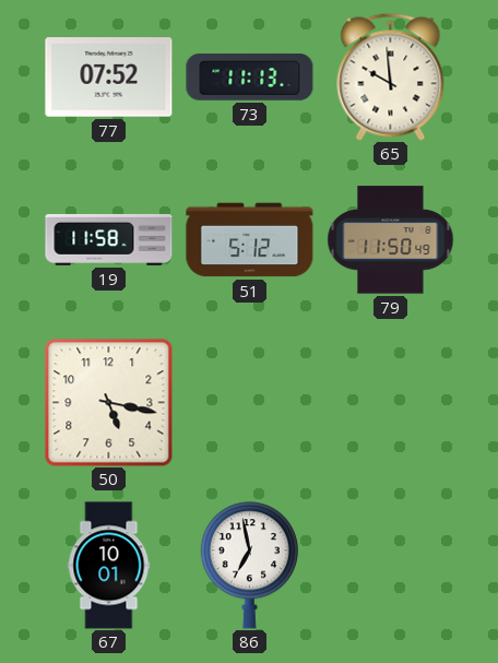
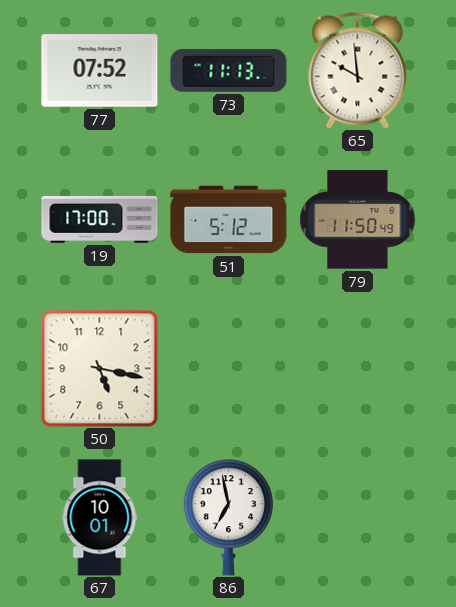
19: 11:58 -> 17:00
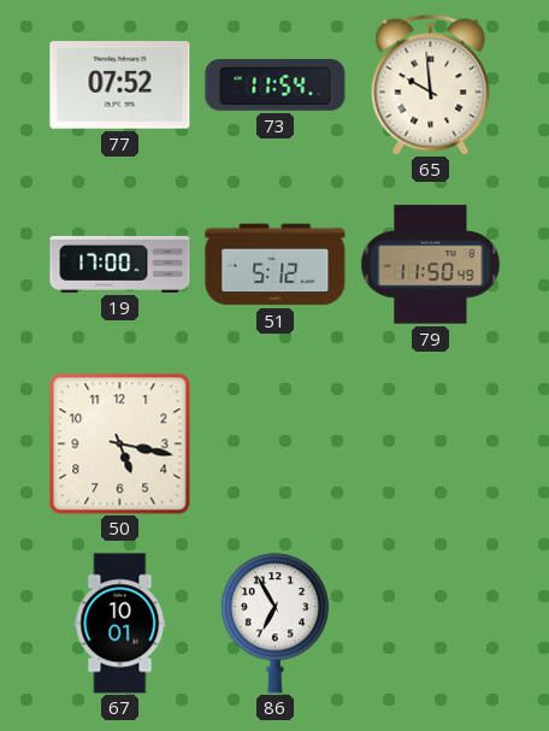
73: 11:13 -> 11:54
86: 6:58 -> 6:55
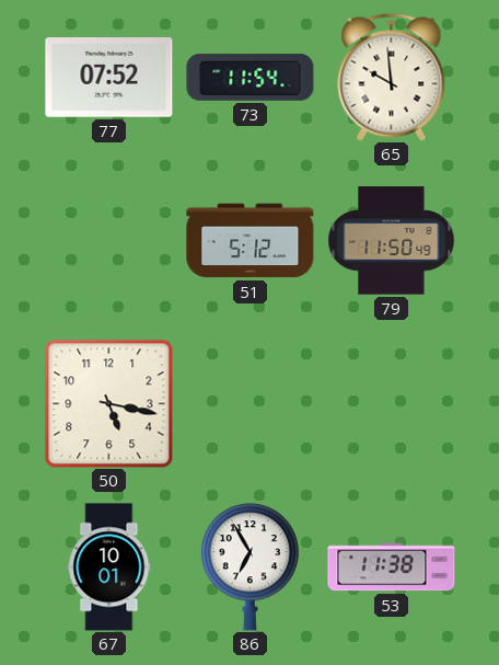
19: 17:00 -> none
53: none -> 11:38
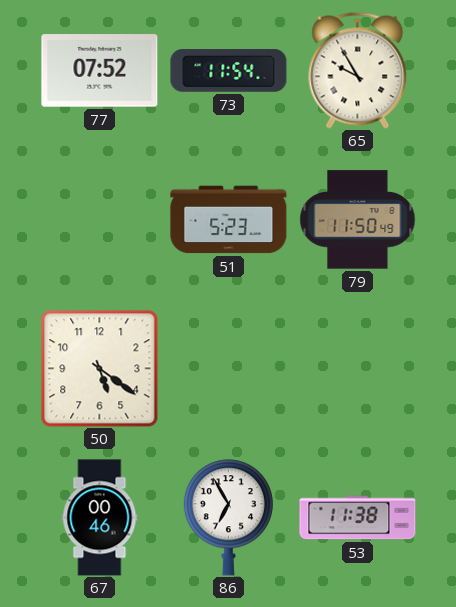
65: 9:59 -> 9:55
51: 5:12 -> 5:23
50: 5:17 -> 5:21
67: 10:01 -> 00:46
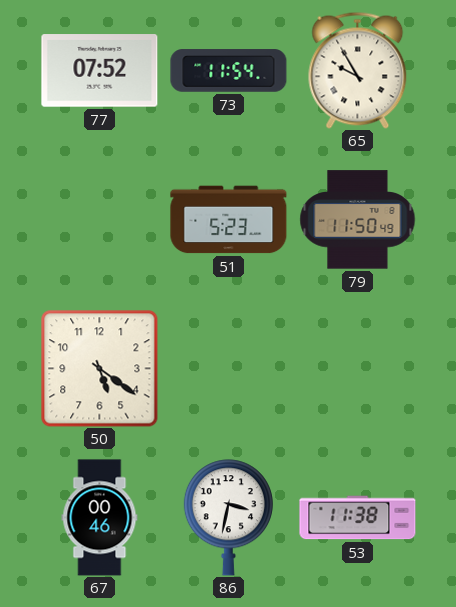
86: 6:55 -> 3:32
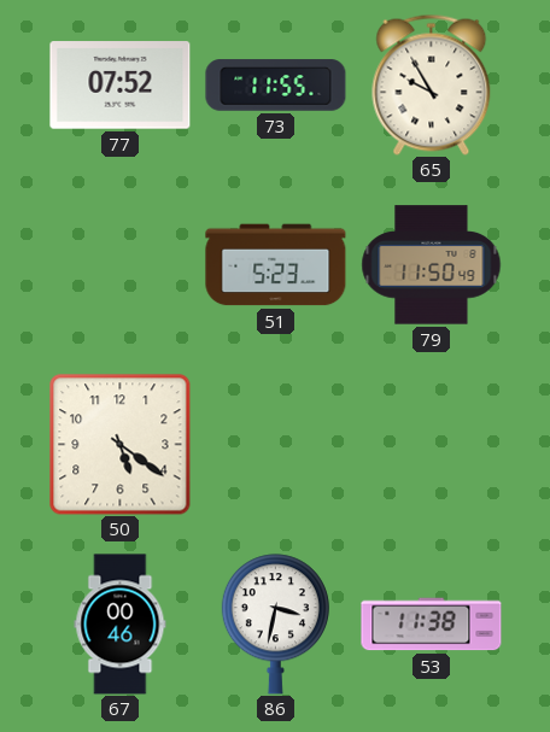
73: 11:54 -> 11:55
